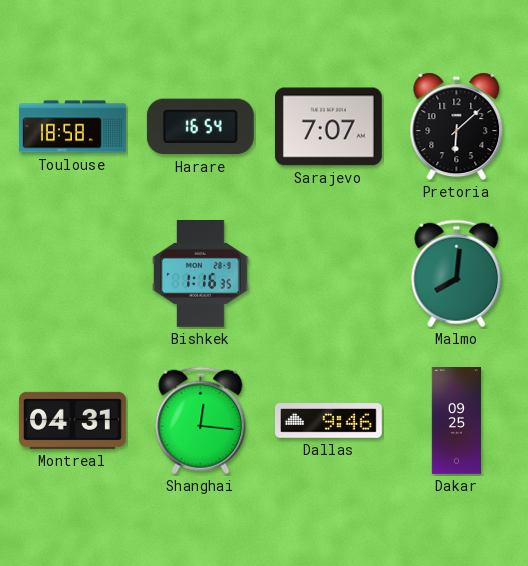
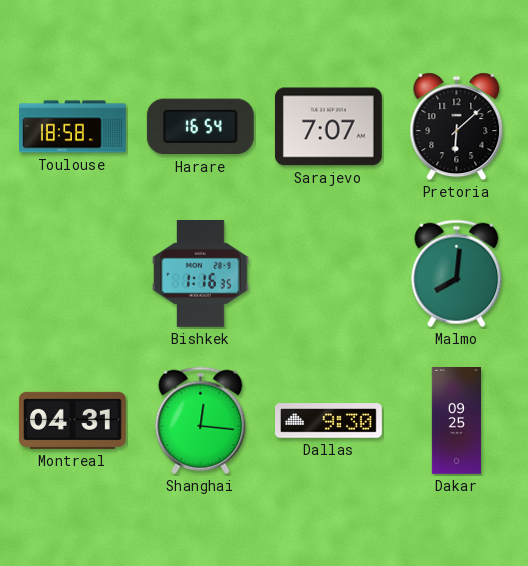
Dallas: 9:46 -> 9:30
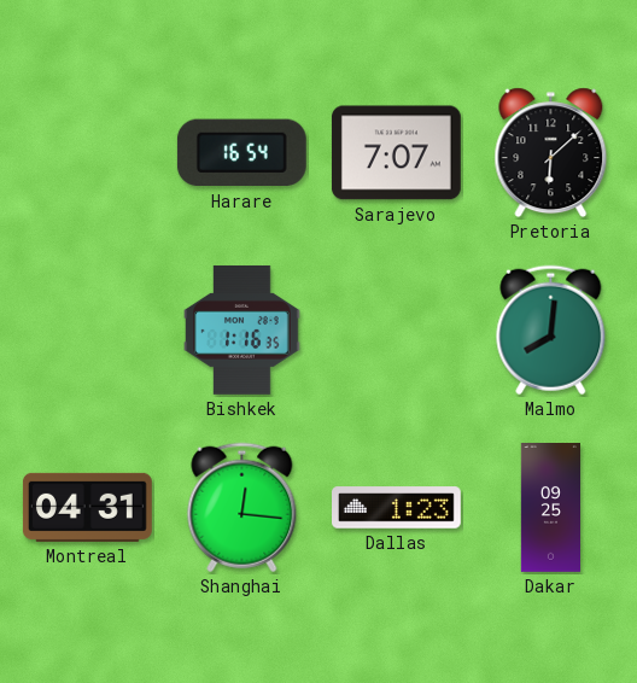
Toulouse: 18:58 -> none
Dallas: 9:30 -> 1:23
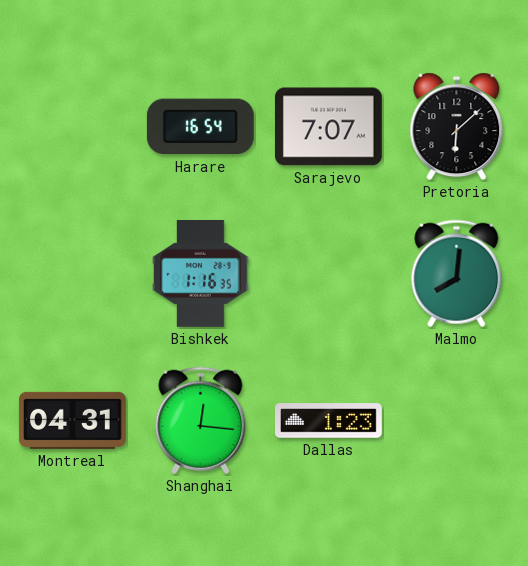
Dakar: 09:25 -> none
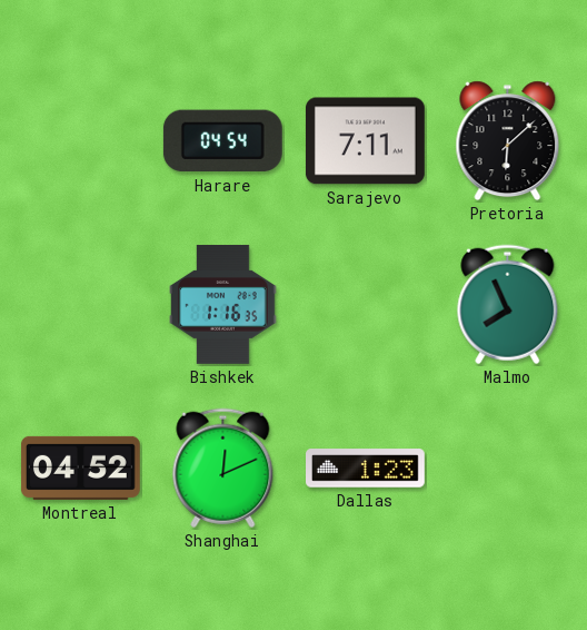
Harare: 16:54 -> 04:54
Sarajevo: 7:07 -> 7:11
Malmo: 8:01 -> 7:56
Montreal: 04:31 -> 04:52
Shanghai: 12:16 -> 12:11
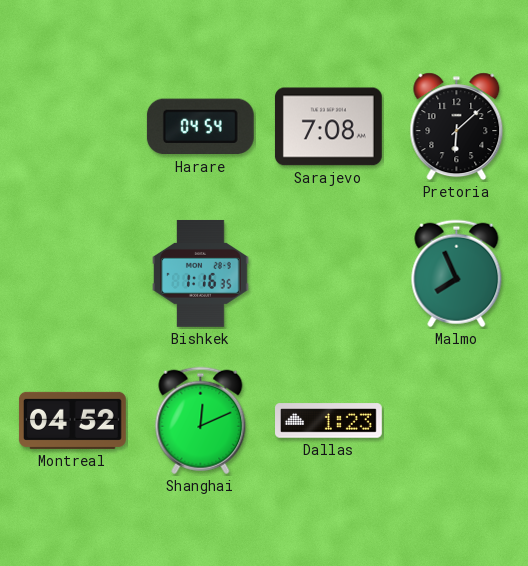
Sarajevo: 7:11 -> 7:08
